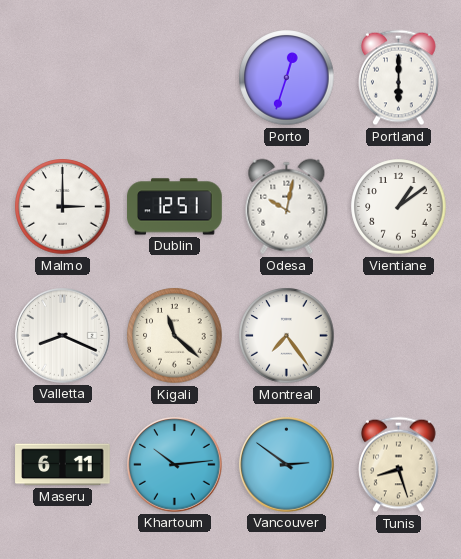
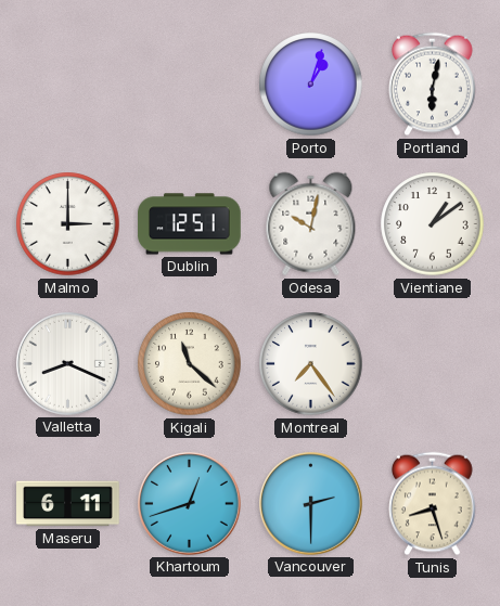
Porto: 12:33 -> 1:03
Portland: 6:00 -> 6:02
Khartoum: 10:14 -> 12:42
Vancouver: 2:51 -> 2:30
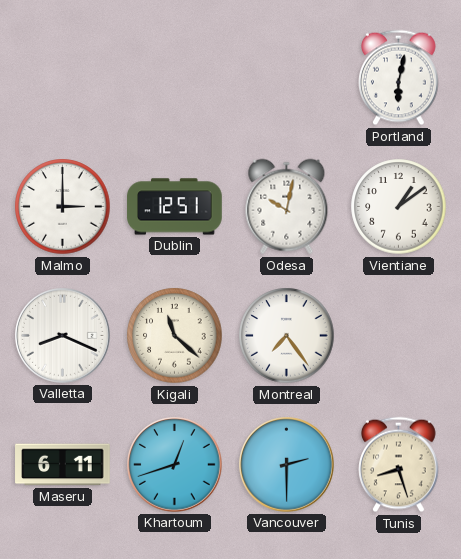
Porto: 1:03 -> none
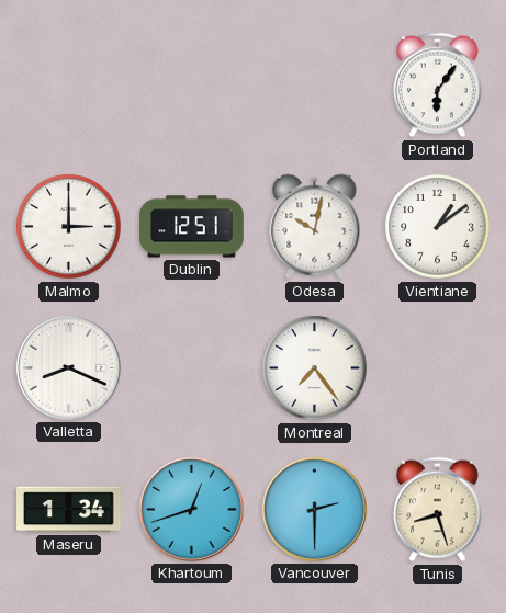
Portland: 6:02 -> 6:06
Kigali: 11:22 -> none
Maseru: 6:11 -> 1:34
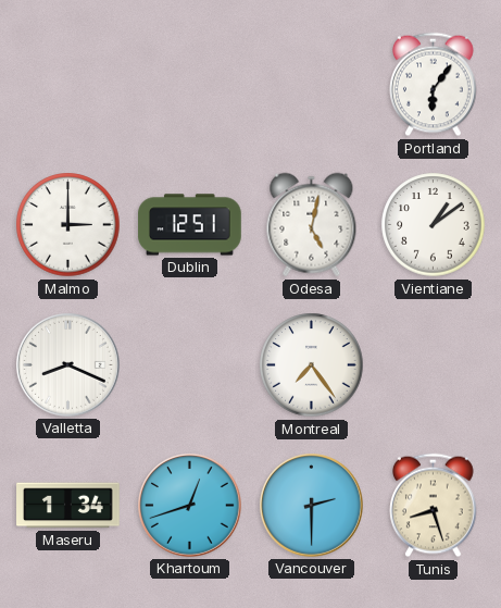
Odesa: 10:02 -> 5:02
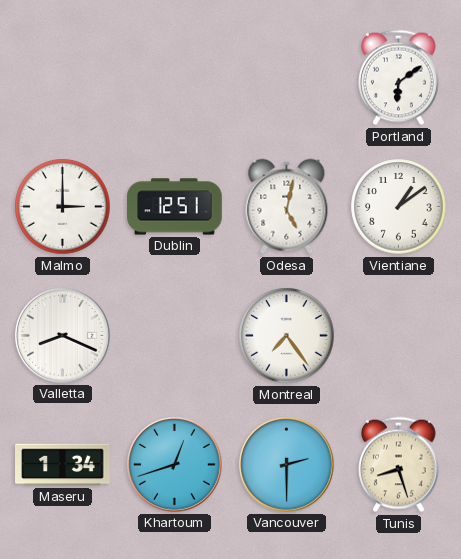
Portland: 6:06 -> 6:09
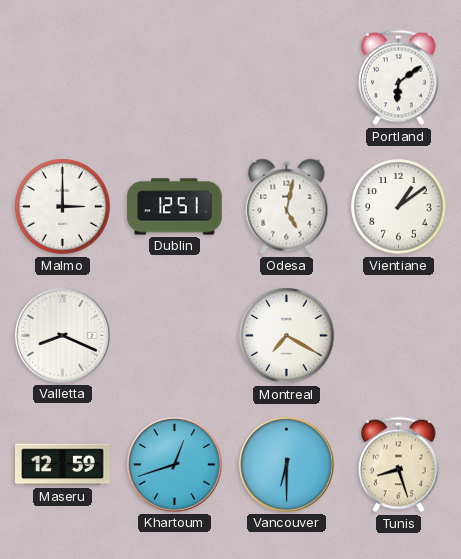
Montreal: 7:24 -> 7:20
Maseru: 1:34 -> 12:59
Vancouver: 2:30 -> 6:30
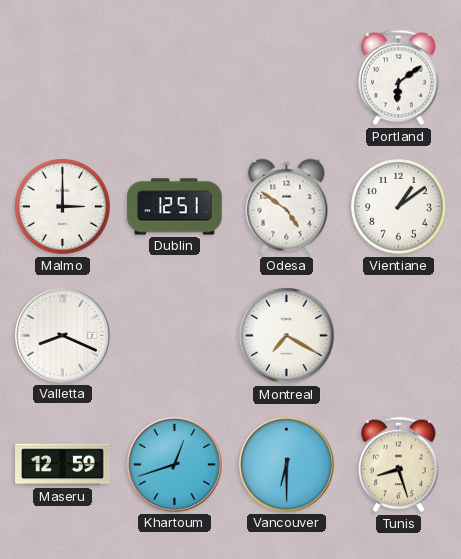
Odesa: 5:02 -> 4:51
